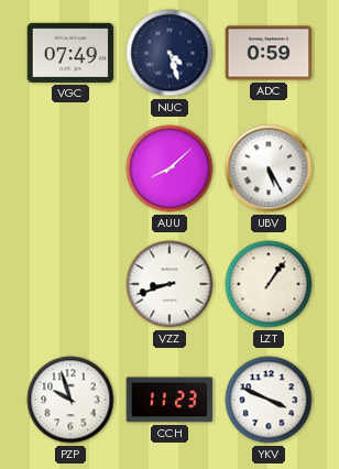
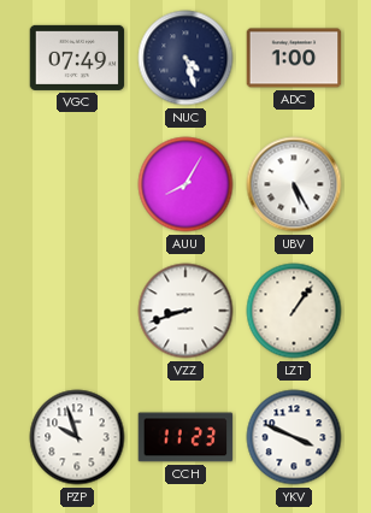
ADC: 0:59 -> 1:00
AUU: 8:08 -> 8:05
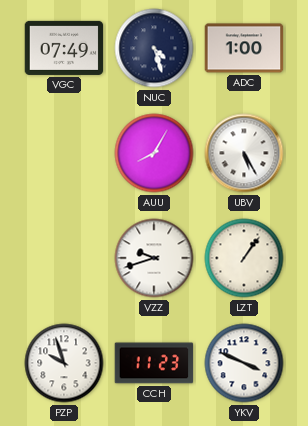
VZZ: 8:42 -> 9:42
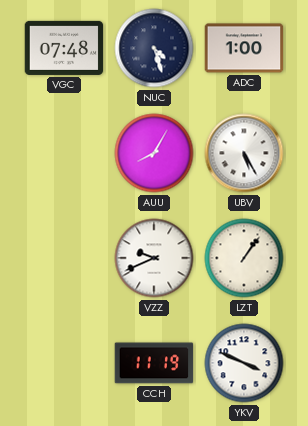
VGC: 07:49 -> 07:48
VZZ: 9:42 -> 9:41
PZP: 9:57 -> none
CCH: 11:23 -> 11:19
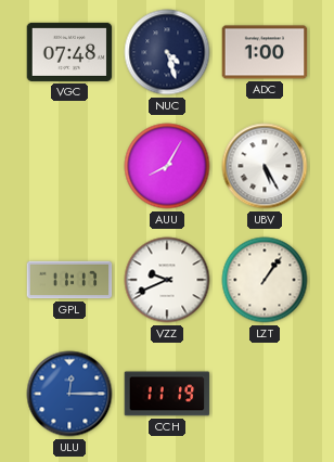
GPL: none -> 11:17
ULU: none -> 12:15
YKV: 3:49 -> none
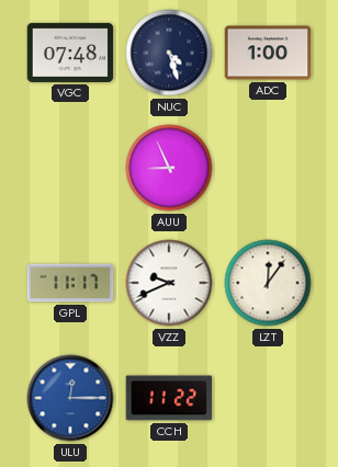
AUU: 8:05 -> 8:56
UBV: 5:25 -> none
LZT: 1:06 -> 12:06
CCH: 11:19 -> 11:22
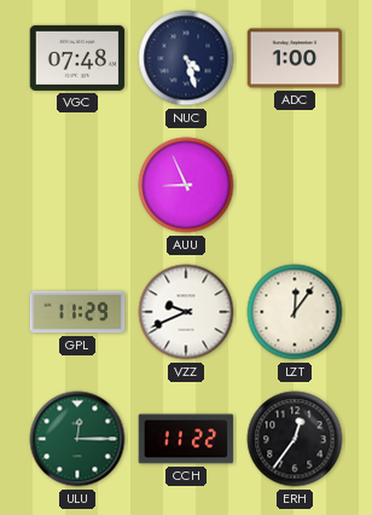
GPL: 11:17 -> 11:29
ULU dial: blue -> green
ERH: none -> 12:36
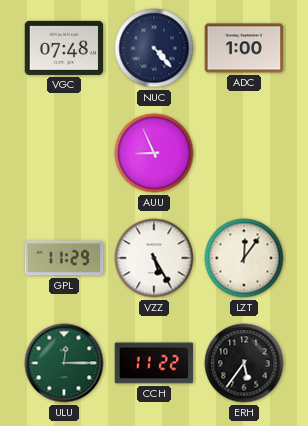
NUC: 4:27 -> 4:23
VZZ: 9:41 -> 5:25
ERH: 12:36 -> 5:36
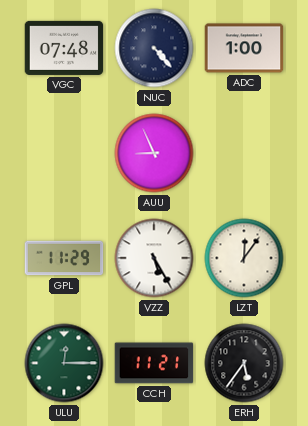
CCH: 11:22 -> 11:21
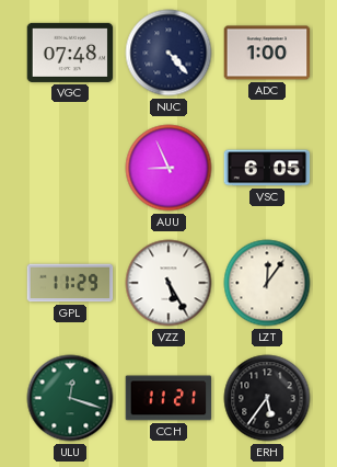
VSC: none -> 6:05
ULU: 12:15 -> 12:18
